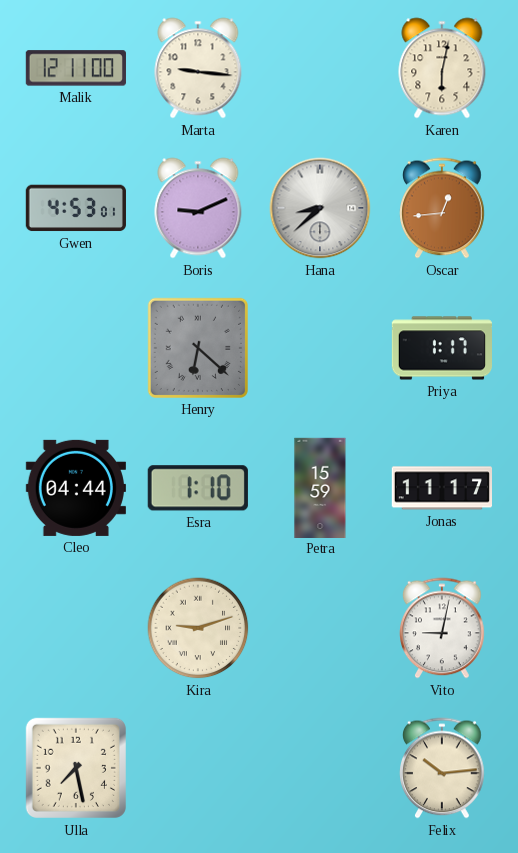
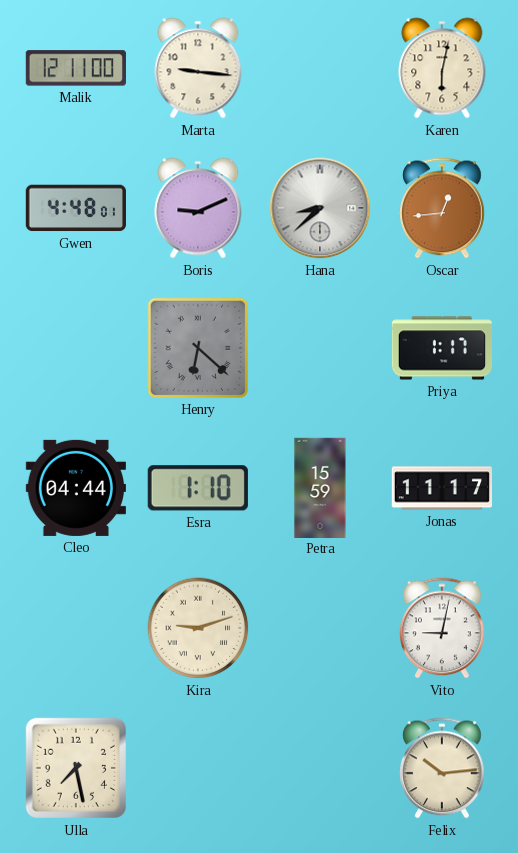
Gwen: 4:53 -> 4:48
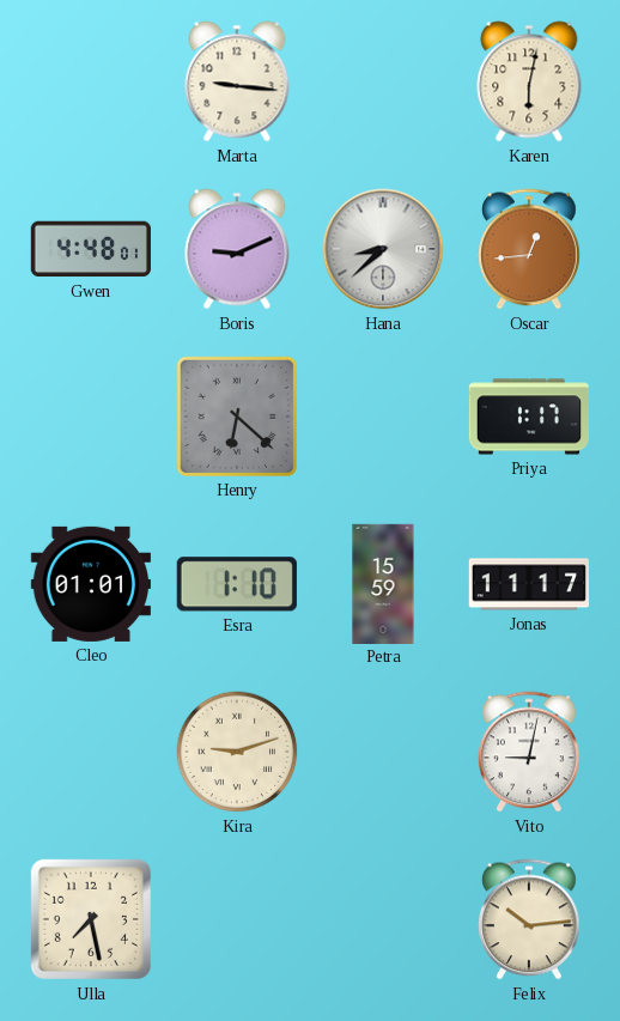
Malik: 12:11 -> none
Cleo: 04:44 -> 01:01
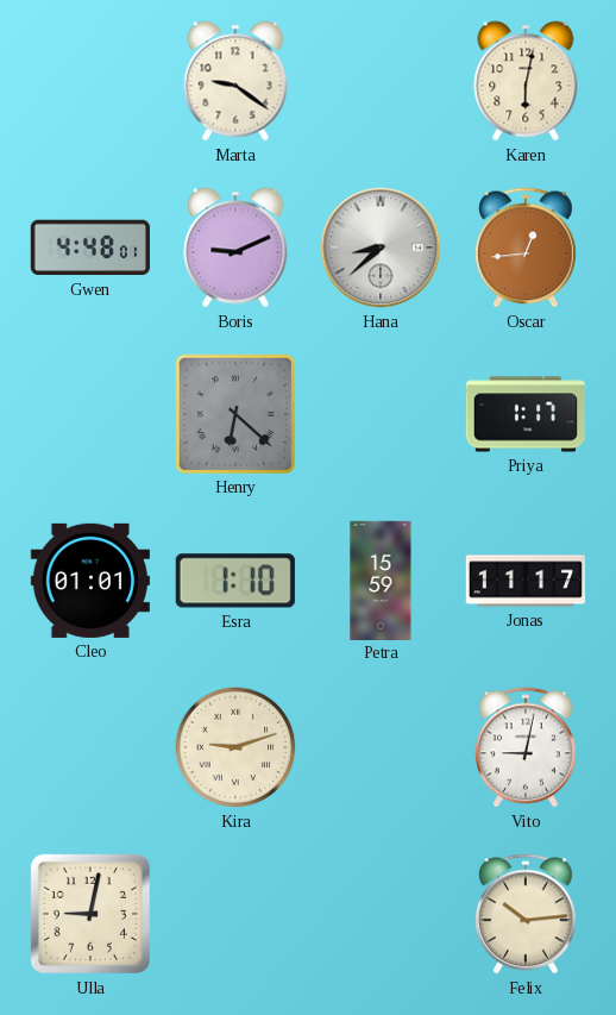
Marta: 9:16 -> 9:21
Ulla: 7:28 -> 9:02
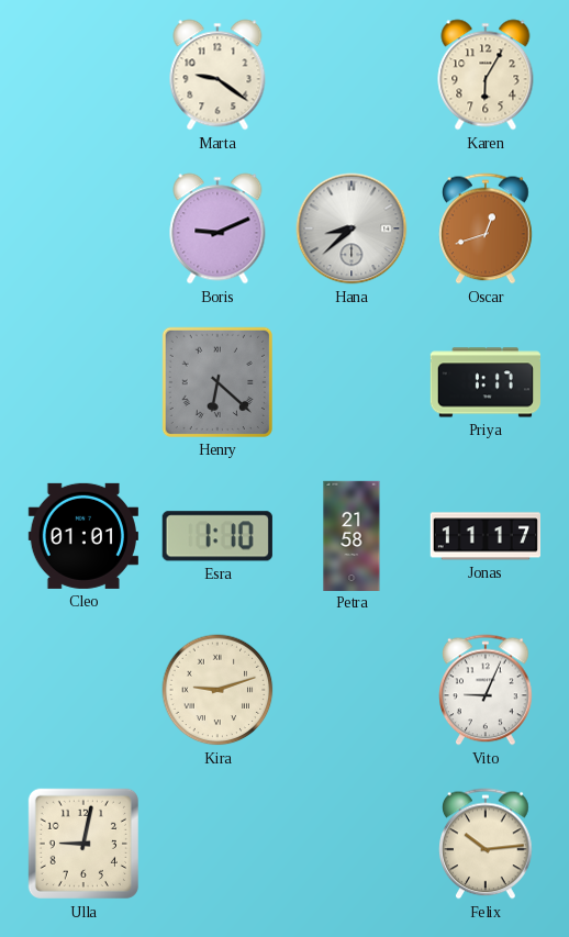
Karen: 6:02 -> 6:05
Gwen: 4:48 -> none
Oscar: 12:44 -> 12:42
Petra: 15:59 -> 21:58
Vito: 9:02 -> 9:04
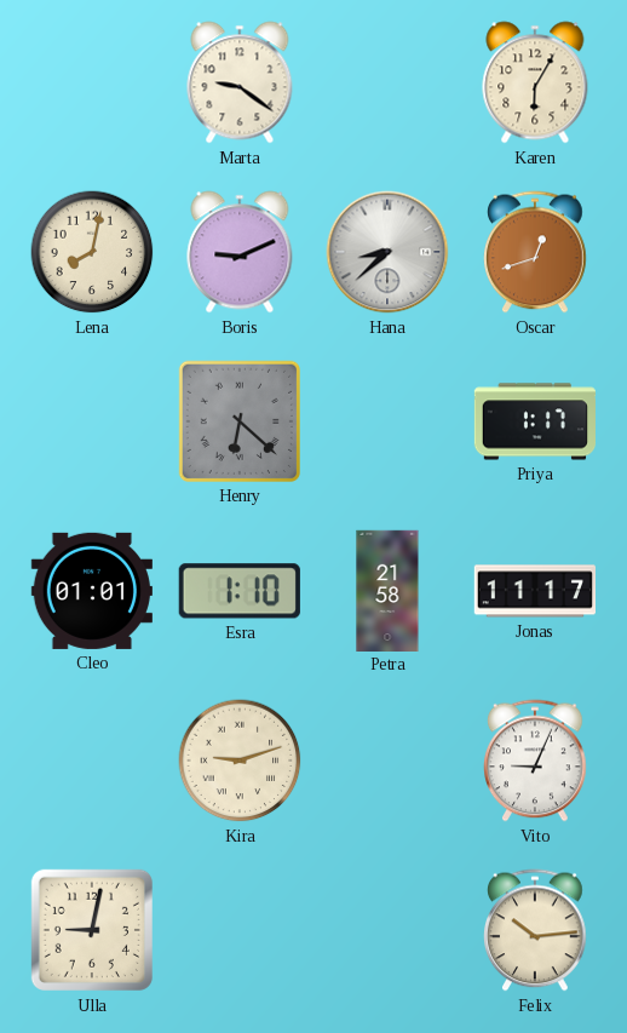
Lena: none -> 8:02
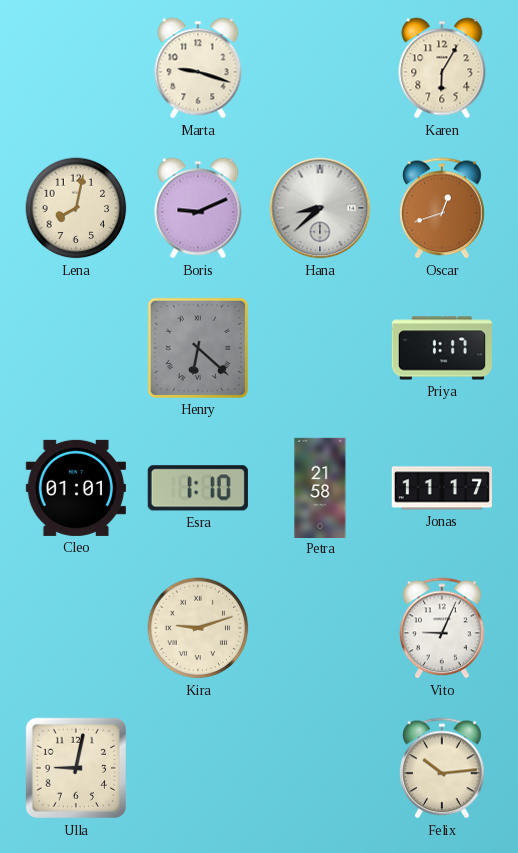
Marta: 9:21 -> 9:18
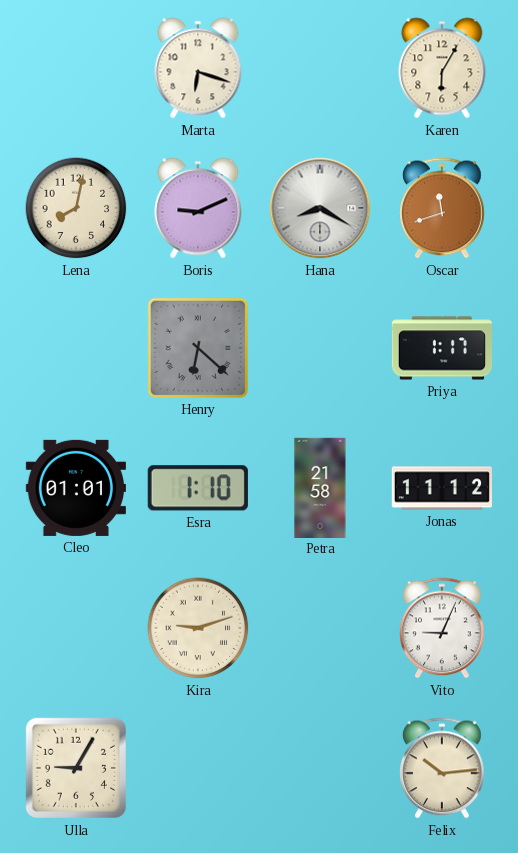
Marta: 9:18 -> 6:18
Hana: 8:38 -> 8:20
Oscar: 12:42 -> 11:42
Jonas: 11:17 -> 11:12
Ulla: 9:02 -> 9:05
